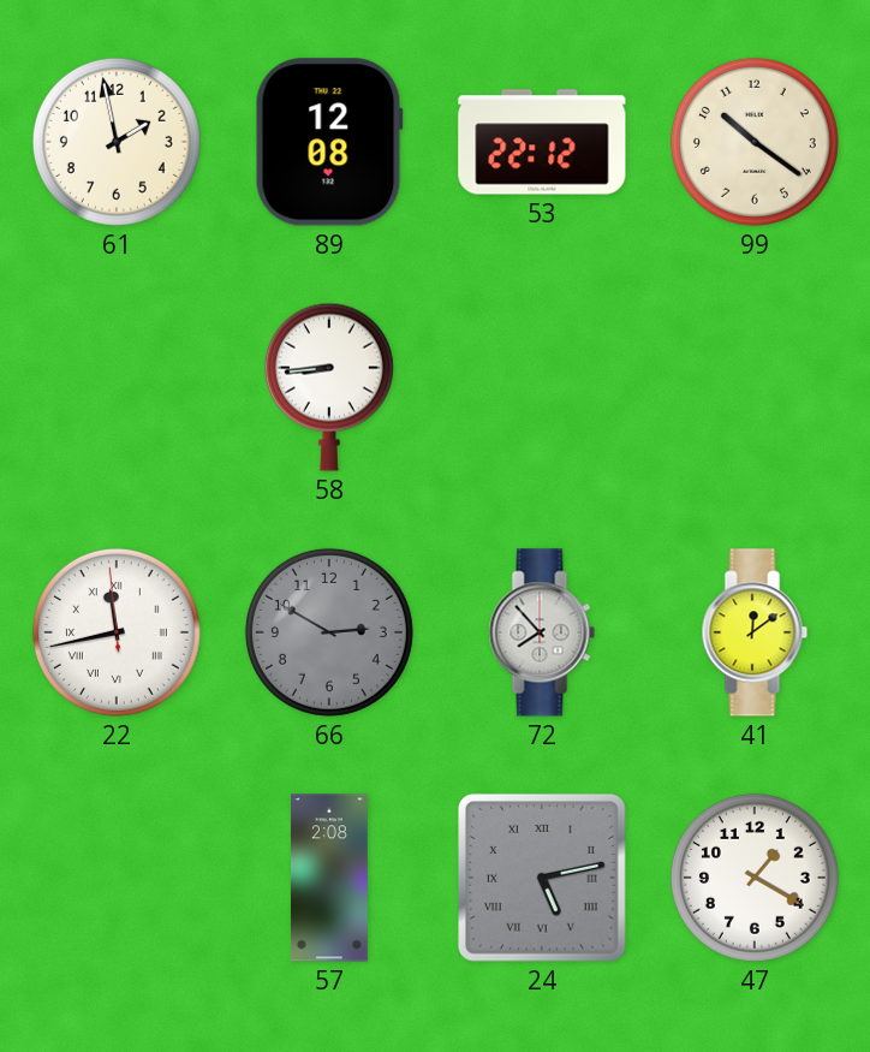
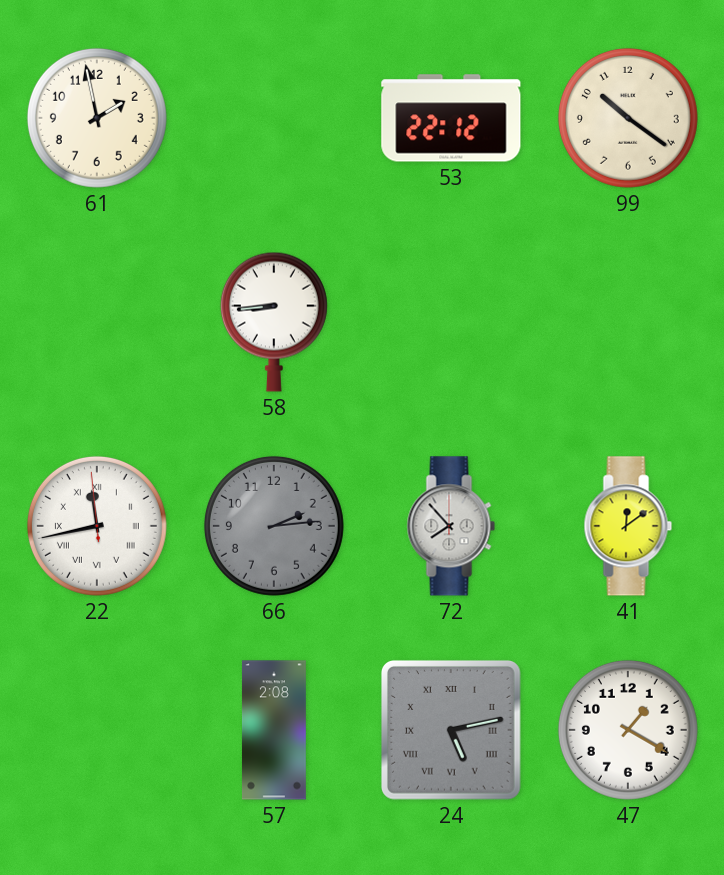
89: 12:08 -> none
66: 2:50 -> 2:14
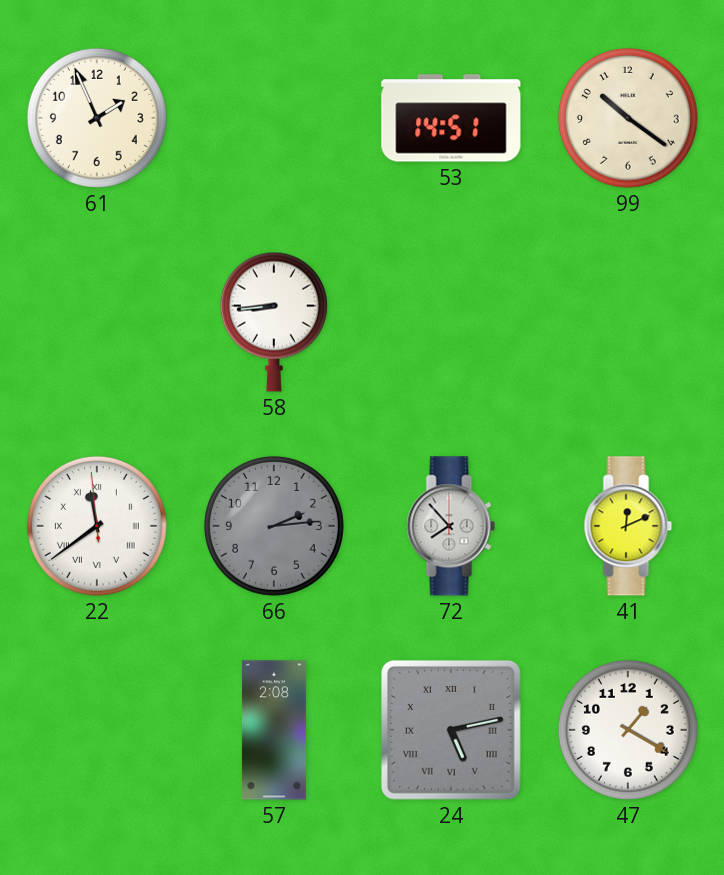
61: 1:58 -> 1:56
53: 22:12 -> 14:51
22: 11:42 -> 11:38
41: 12:09 -> 12:11
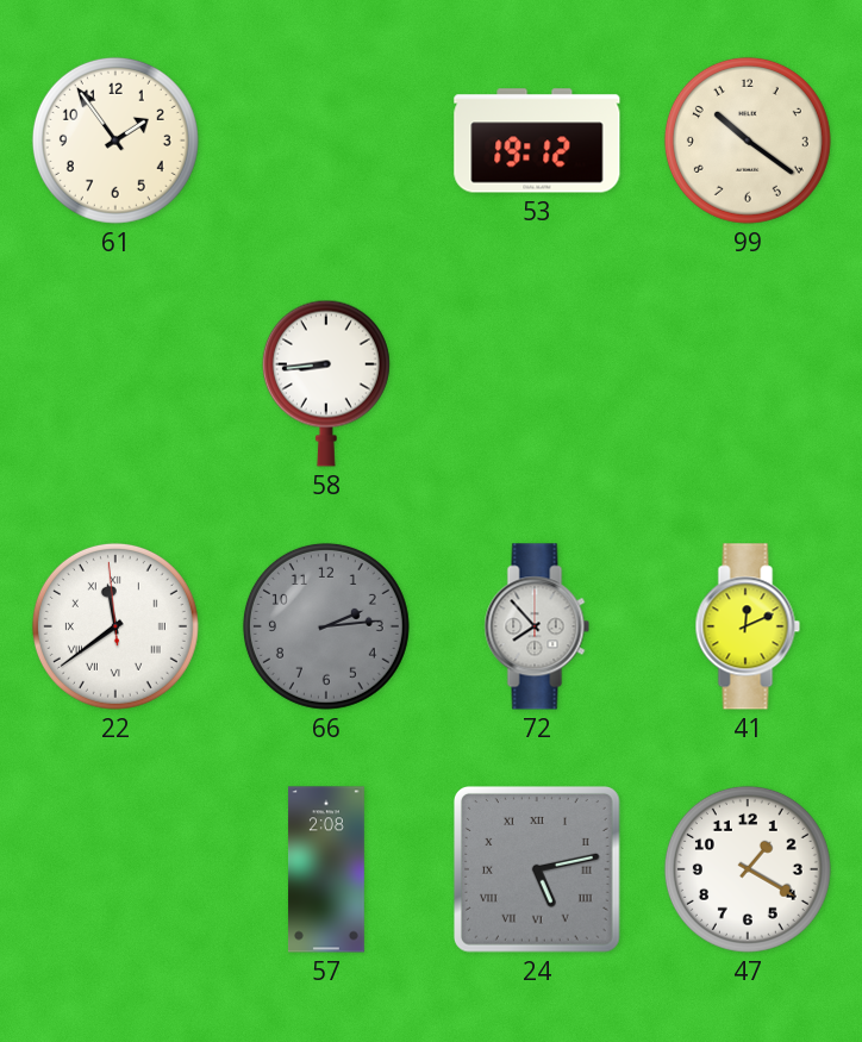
61: 1:56 -> 1:54
53: 14:51 -> 19:12
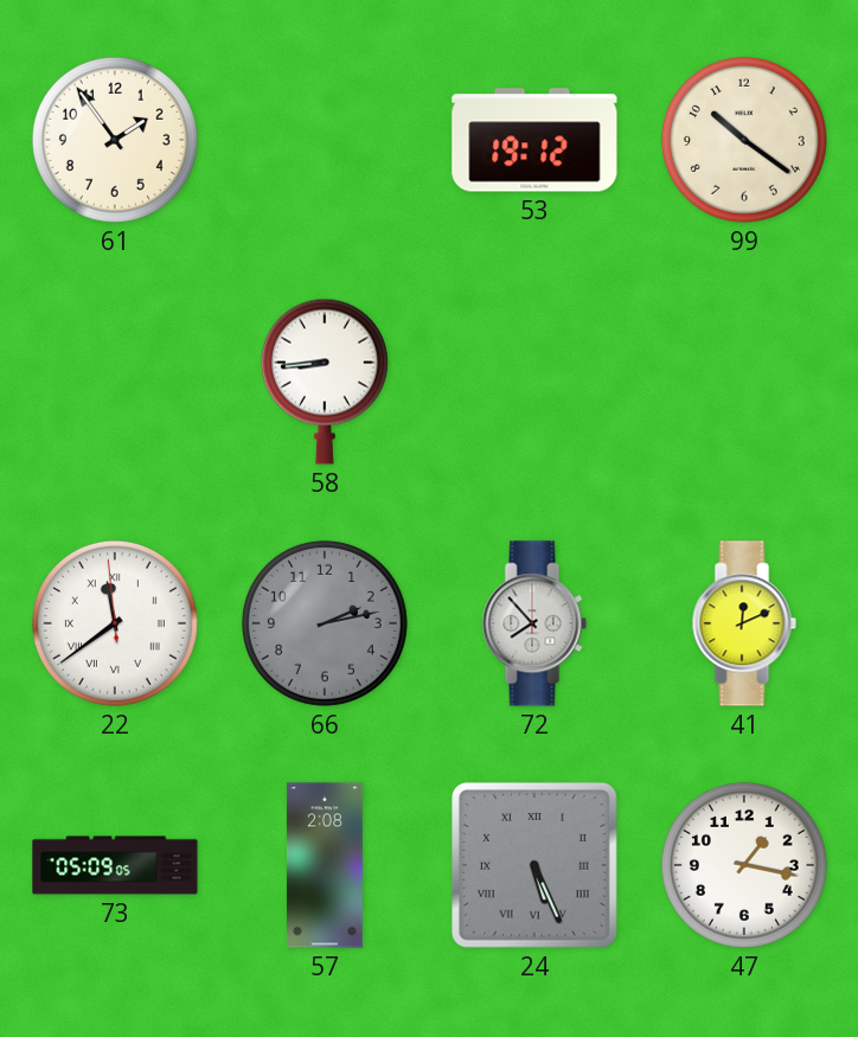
66: 2:14 -> 2:13
73: none -> 05:09
24: 5:13 -> 5:26
47: 1:20 -> 1:17
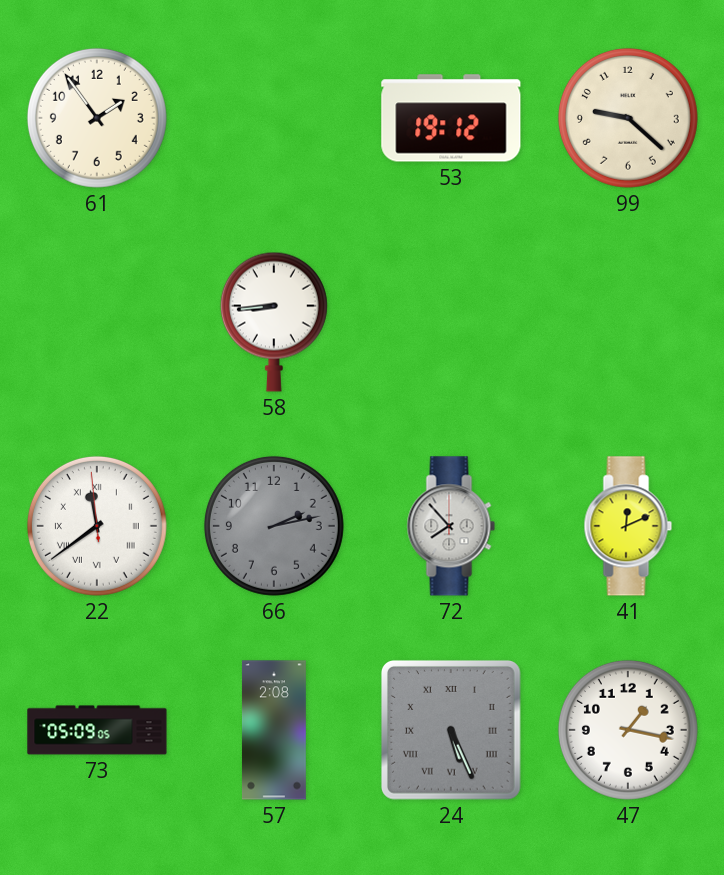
99: 10:21 -> 9:22
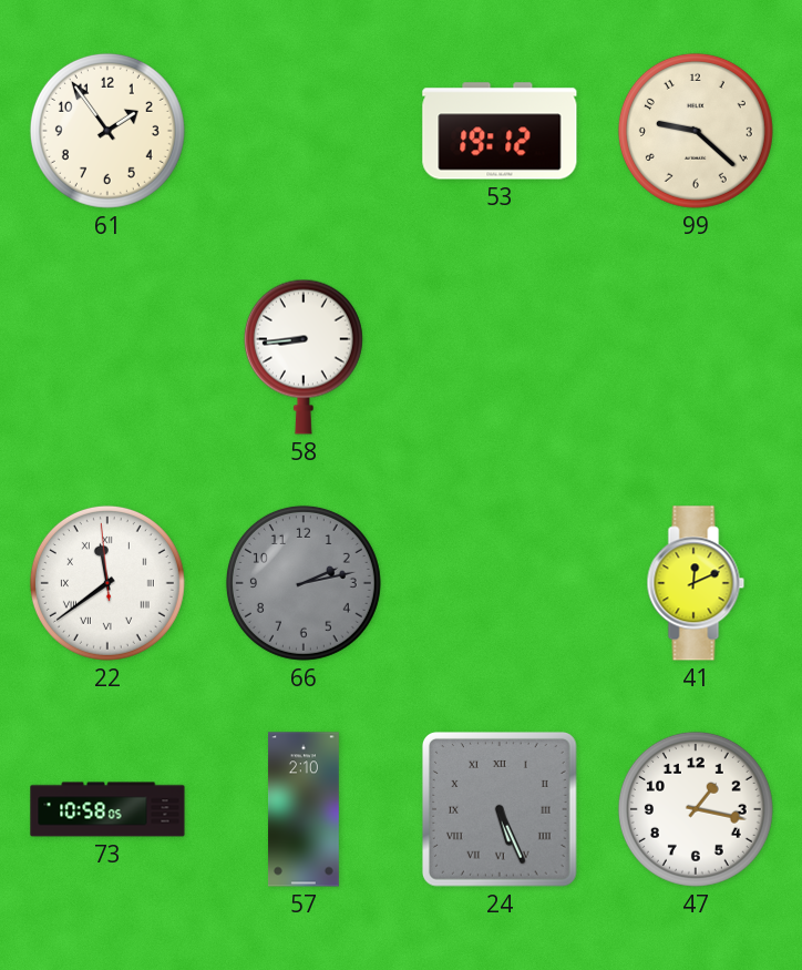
72: 7:53 -> none
73: 05:09 -> 10:58
57: 2:08 -> 2:10
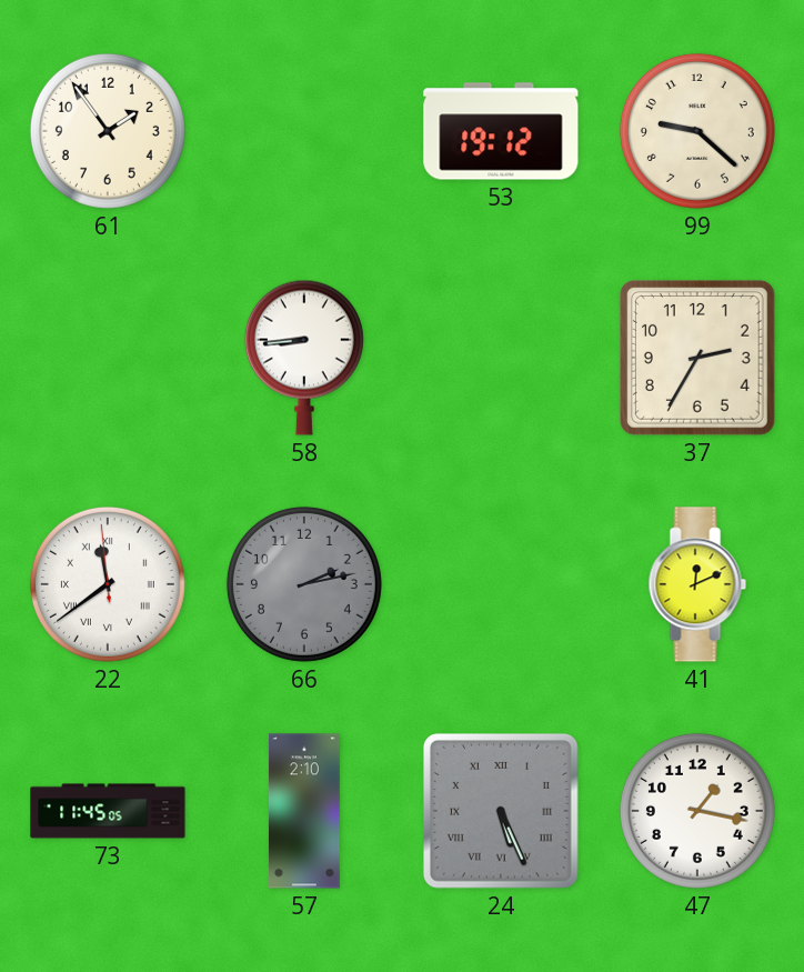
37: none -> 2:35
73: 10:58 -> 11:45
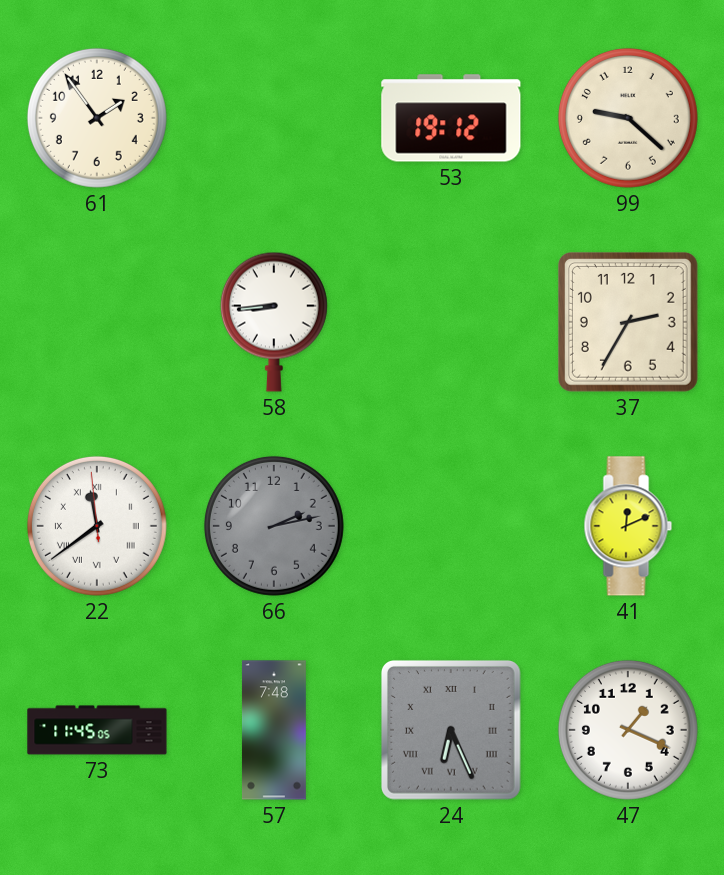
57: 2:10 -> 7:48
24: 5:26 -> 6:26
47: 1:17 -> 1:19
